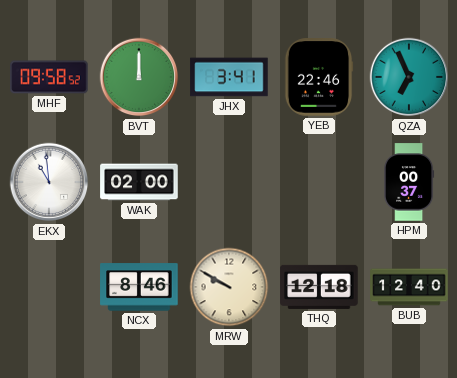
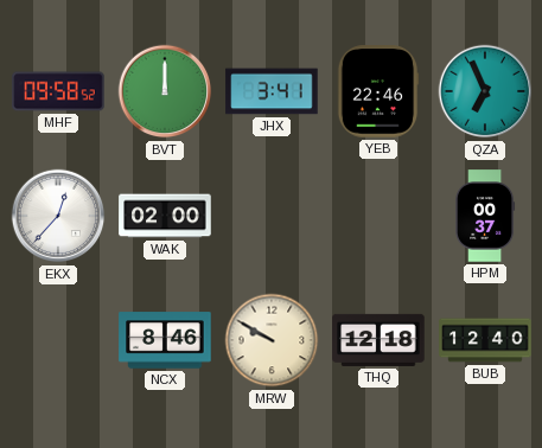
EKX: 10:59 -> 12:37
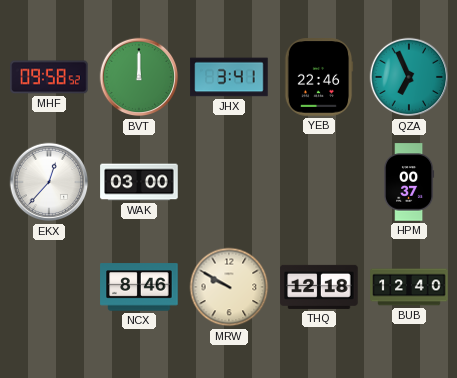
WAK: 02:00 -> 03:00
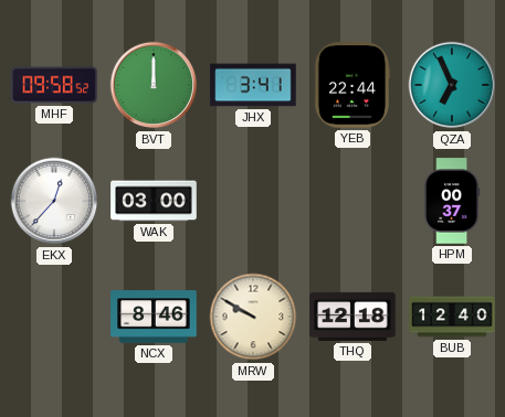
YEB: 22:46 -> 22:44
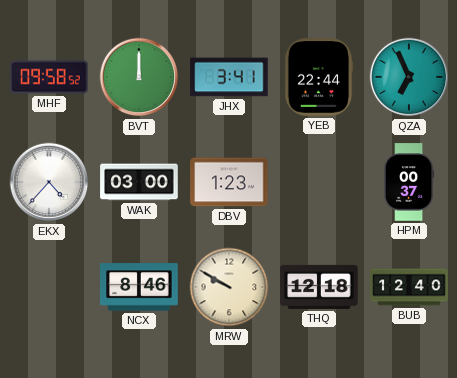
EKX: 12:37 -> 4:37
DBV: none -> 1:23
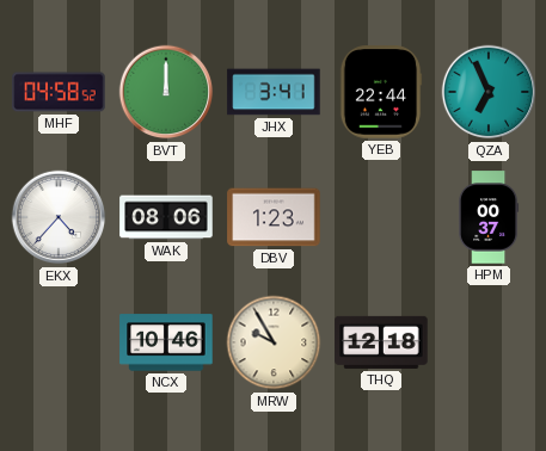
MHF: 09:58 -> 04:58
WAK: 03:00 -> 08:06
NCX: 8:46 -> 10:46
MRW: 9:50 -> 9:55
BUB: 12:40 -> none
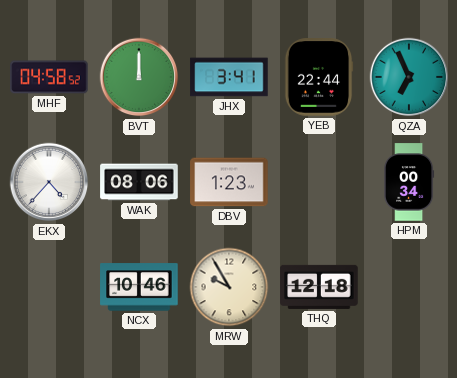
HPM: 00:37 -> 00:34
